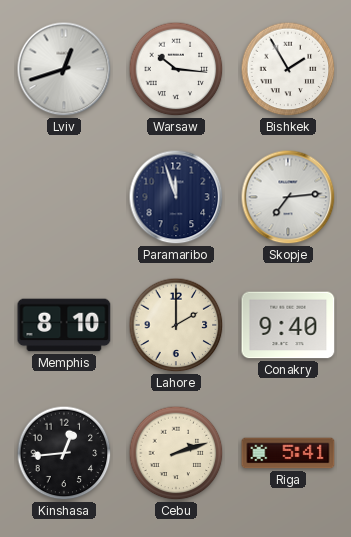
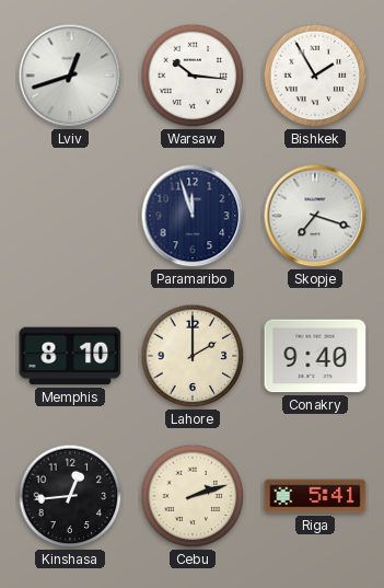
Skopje: 7:14 -> 7:18
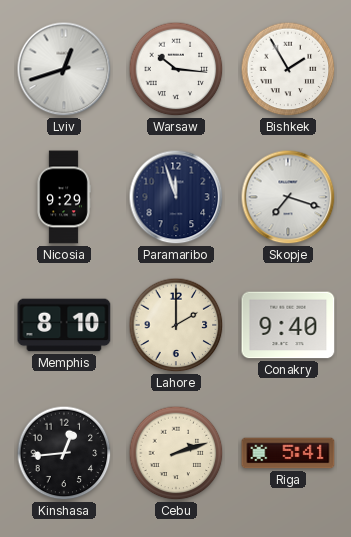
Nicosia: none -> 9:29
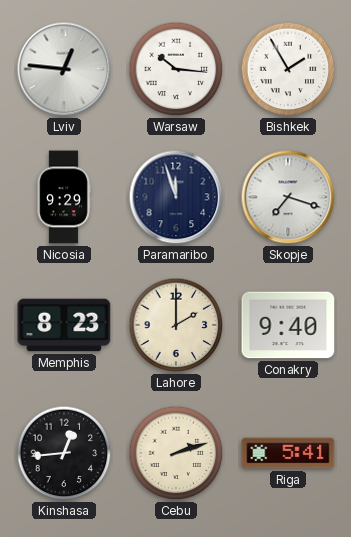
Lviv: 12:42 -> 12:46
Memphis: 8:10 -> 8:23
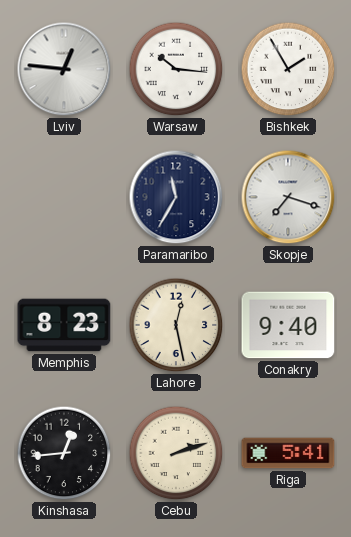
Nicosia: 9:29 -> none
Paramaribo: 11:57 -> 11:35
Lahore: 2:00 -> 12:28
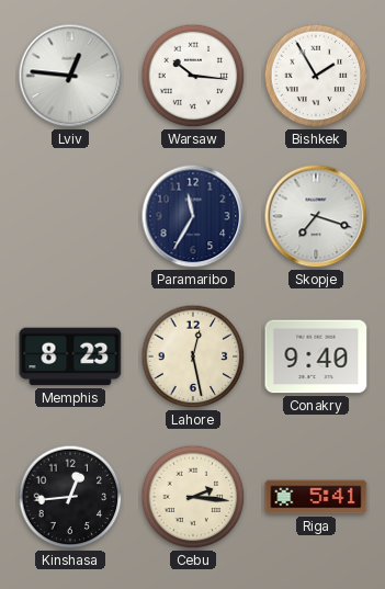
Cebu: 2:12 -> 2:16
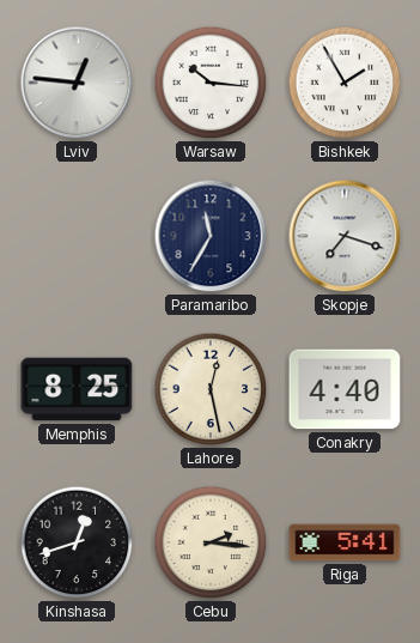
Memphis: 8:23 -> 8:25
Conakry: 9:40 -> 4:40
Kinshasa: 12:44 -> 12:42
